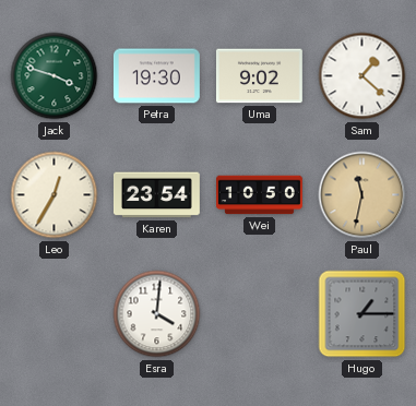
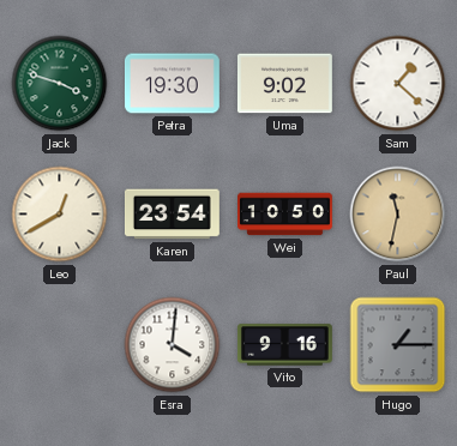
Leo: 12:35 -> 12:40
Vito: none -> 9:16
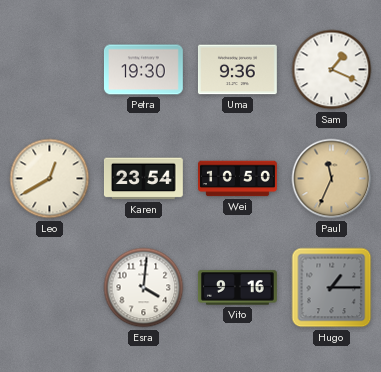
Jack: 3:48 -> none
Uma: 9:02 -> 9:36
Sam: 1:22 -> 1:19
Paul: 11:32 -> 11:34
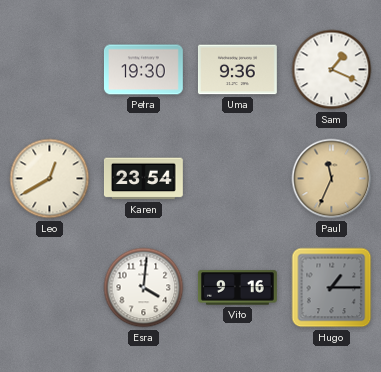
Wei: 10:50 -> none
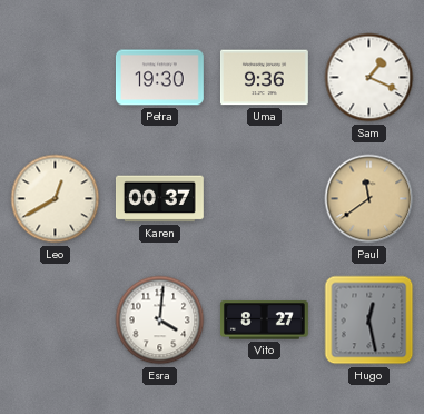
Karen: 23:54 -> 00:37
Paul: 11:34 -> 11:39
Vito: 9:16 -> 8:27
Hugo: 1:15 -> 12:28
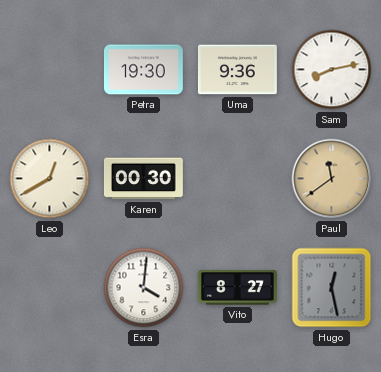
Sam: 1:19 -> 8:13
Karen: 00:37 -> 00:30
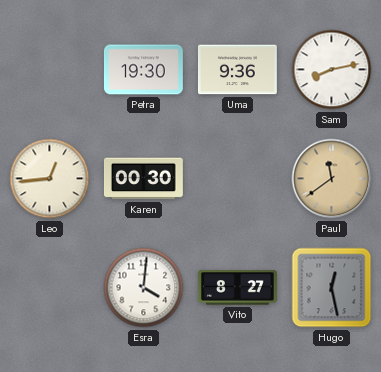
Leo: 12:40 -> 12:44
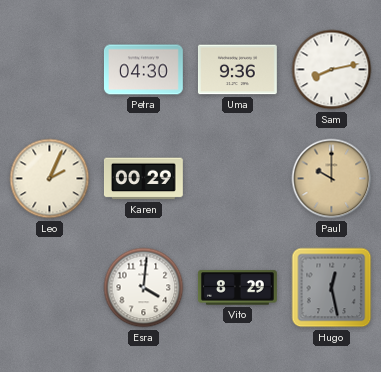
Petra: 19:30 -> 04:30
Leo: 12:44 -> 2:04
Karen: 00:30 -> 00:29
Paul: 11:39 -> 10:00
Vito: 8:27 -> 8:29
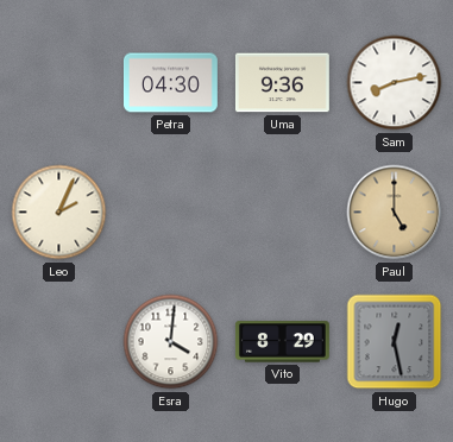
Karen: 00:29 -> none
Paul: 10:00 -> 5:00
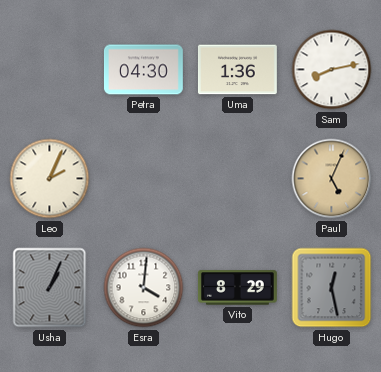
Uma: 9:36 -> 1:36
Paul: 5:00 -> 5:04
Usha: none -> 1:04
